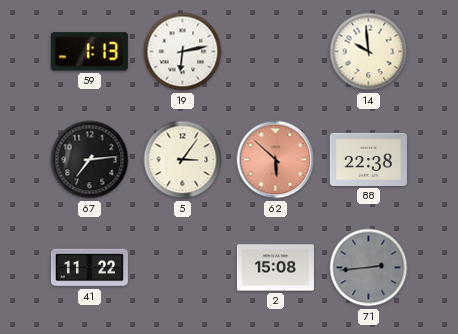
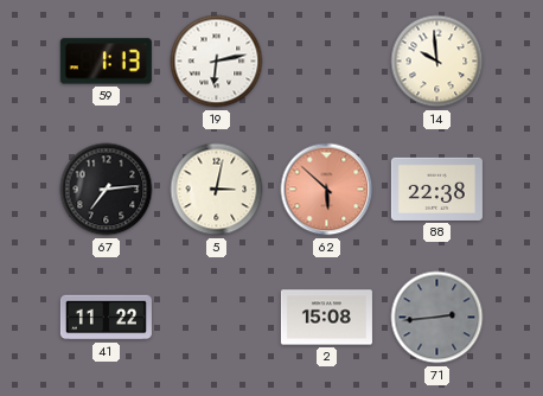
5: 3:06 -> 3:02
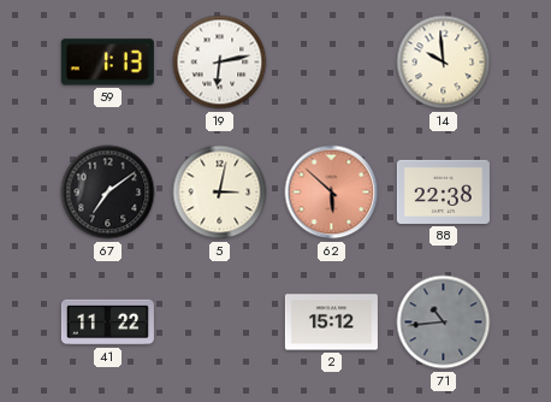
67: 7:14 -> 7:09
2: 15:08 -> 15:12
71: 2:44 -> 10:44
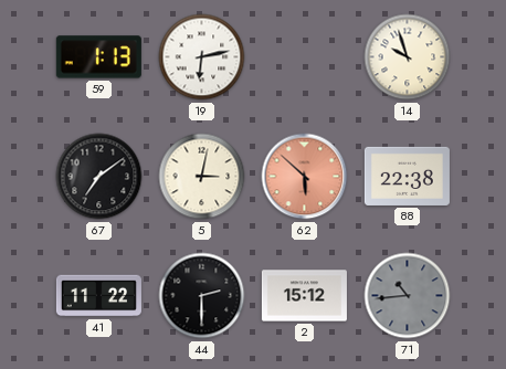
14: 9:59 -> 9:57
44: none -> 2:30
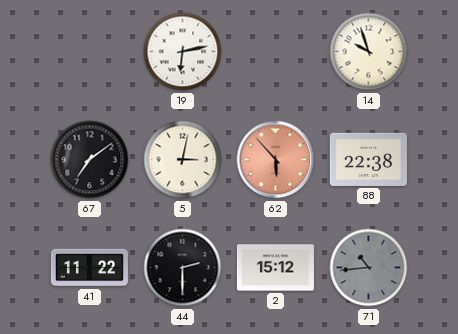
59: 1:13 -> none
62: 5:52 -> 5:53
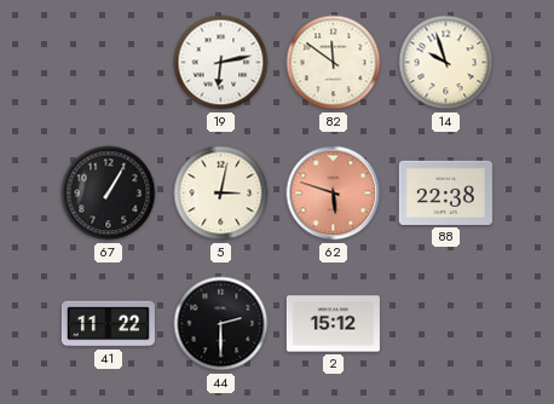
82: none -> 11:51
67: 7:09 -> 1:05
62: 5:53 -> 5:48
71: 10:44 -> none
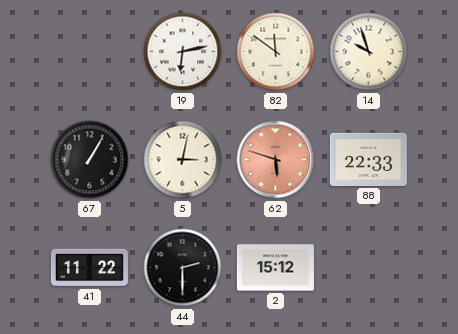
88: 22:38 -> 22:33
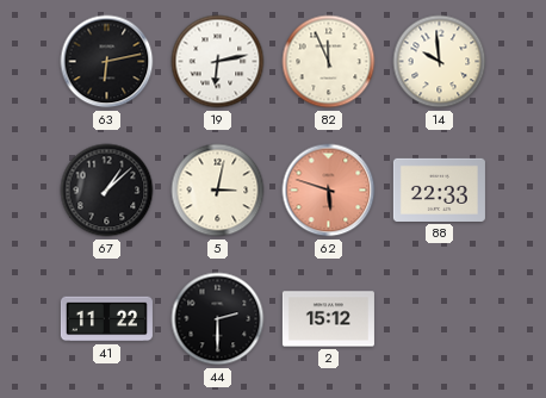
63: none -> 6:13
82: 11:51 -> 11:56
14: 9:57 -> 9:59
67: 1:05 -> 1:08
